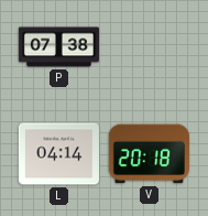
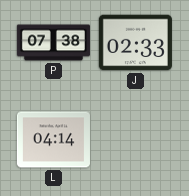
J: none -> 02:33
V: 20:18 -> none
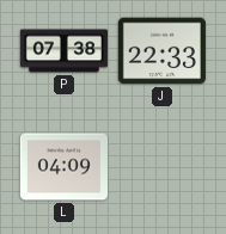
J: 02:33 -> 22:33
L: 04:14 -> 04:09
